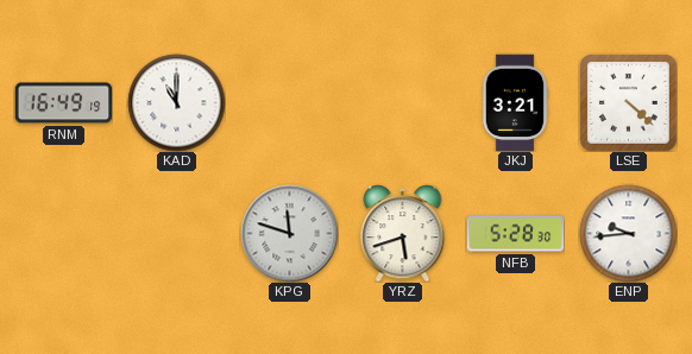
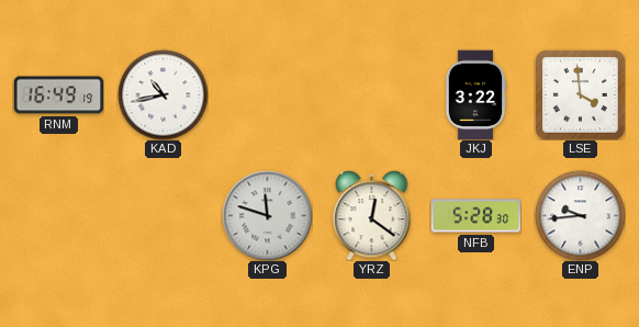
KAD: 11:00 -> 10:43
JKJ: 3:21 -> 3:22
LSE: 4:22 -> 3:59
YRZ: 5:42 -> 12:21
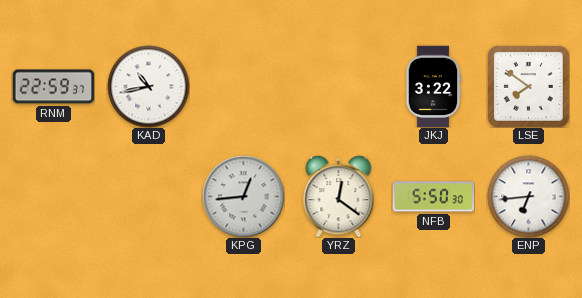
RNM: 16:49 -> 22:59
LSE: 3:59 -> 7:51
KPG: 11:48 -> 12:44
NFB: 5:28 -> 5:50
ENP: 9:44 -> 6:44
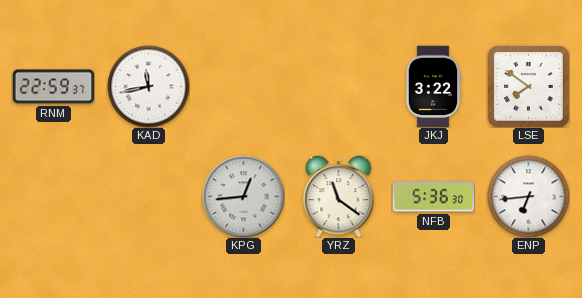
KAD: 10:43 -> 11:43
YRZ: 12:21 -> 11:21
NFB: 5:50 -> 5:36
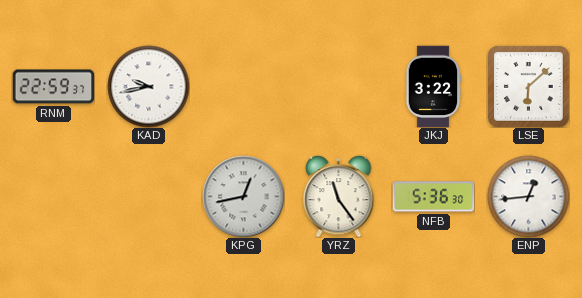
KAD: 11:43 -> 9:43
LSE: 7:51 -> 6:08
KPG: 12:44 -> 12:43
YRZ: 11:21 -> 11:24
ENP: 6:44 -> 12:44
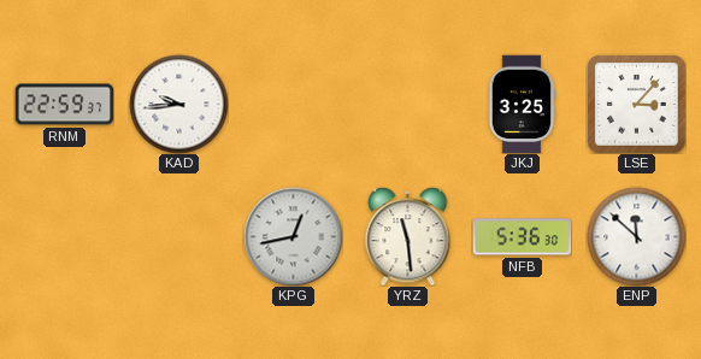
KAD: 9:43 -> 9:44
JKJ: 3:22 -> 3:25
LSE: 6:08 -> 3:07
YRZ: 11:24 -> 11:29
ENP: 12:44 -> 11:52
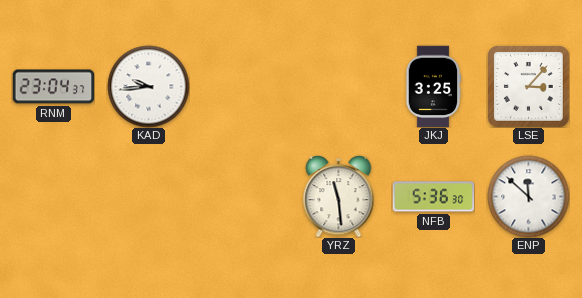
RNM: 22:59 -> 23:04
KPG: 12:43 -> none
